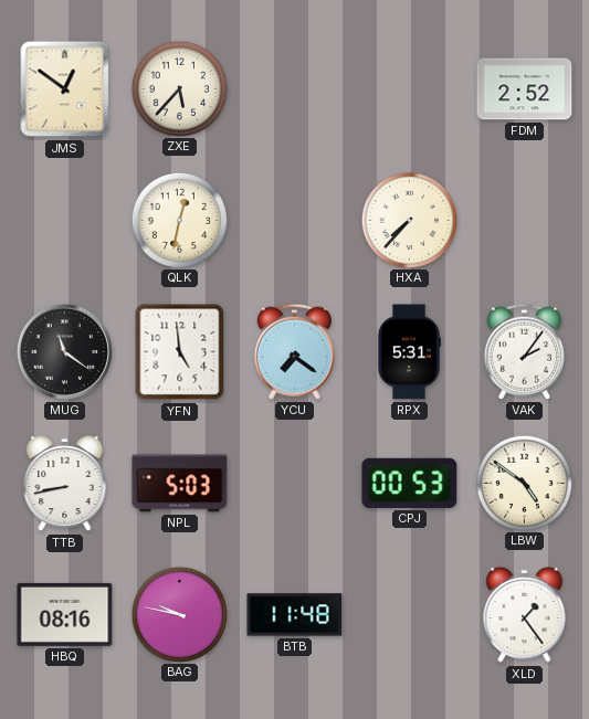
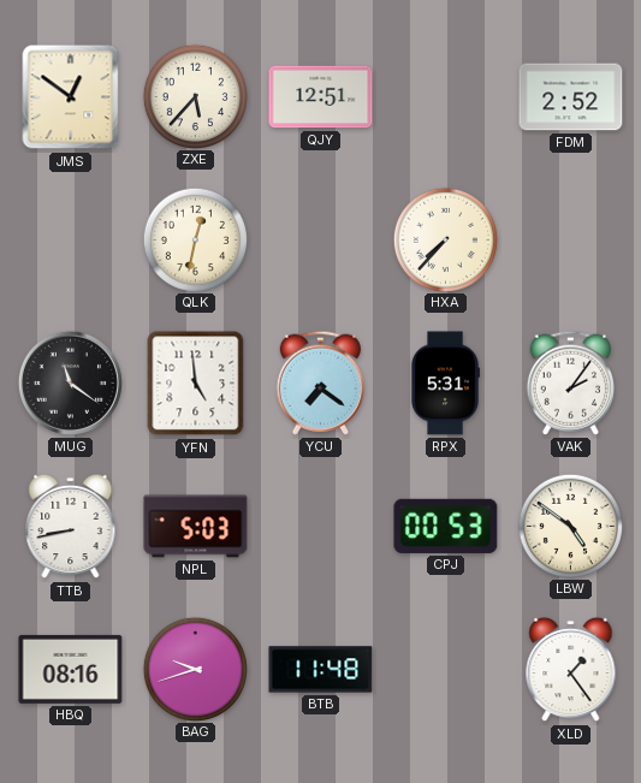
QJY: none -> 12:51
BAG: 9:47 -> 9:42
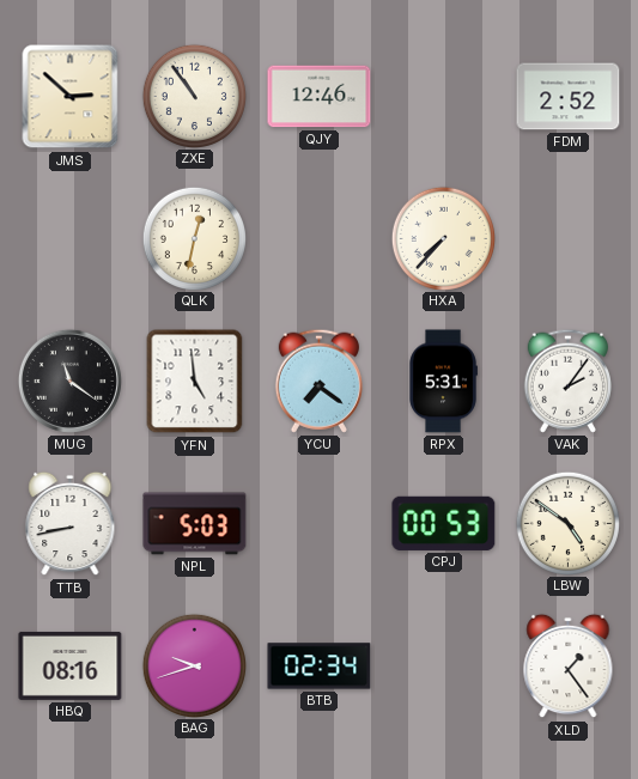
JMS: 12:51 -> 2:52
ZXE: 5:37 -> 10:54
QJY: 12:51 -> 12:46
BTB: 11:48 -> 02:34
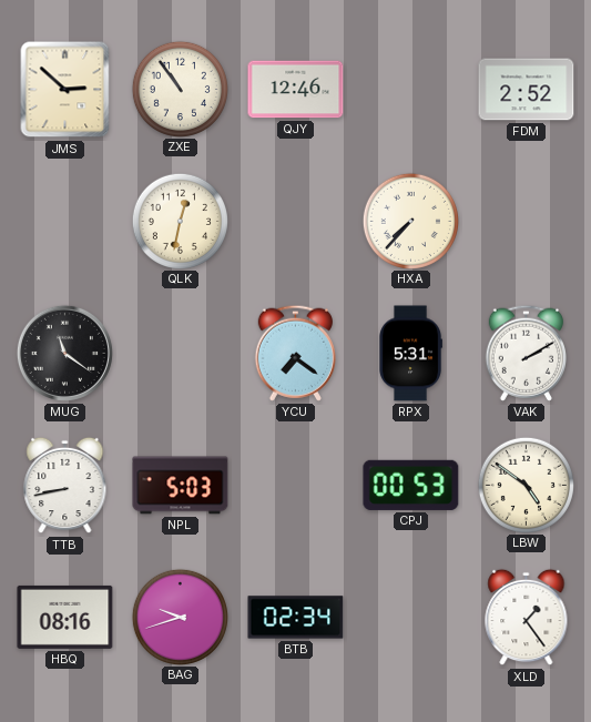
YFN: 4:59 -> none
VAK: 2:06 -> 2:10
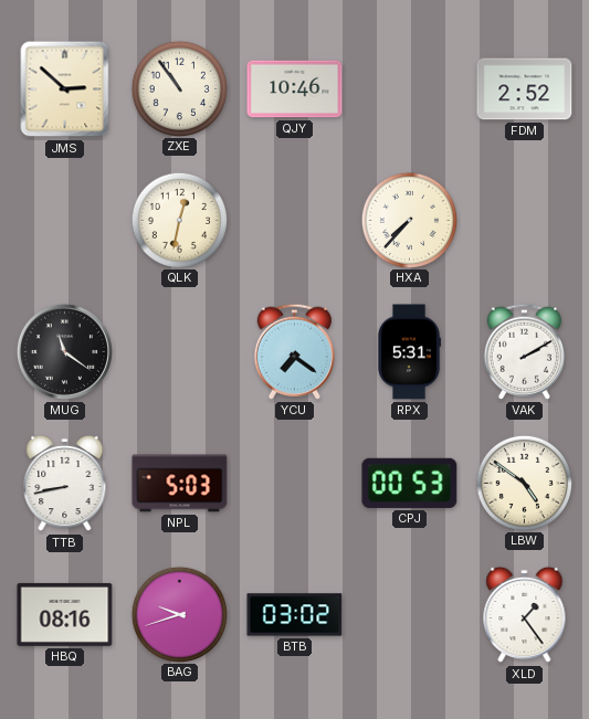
QJY: 12:46 -> 10:46
BTB: 02:34 -> 03:02
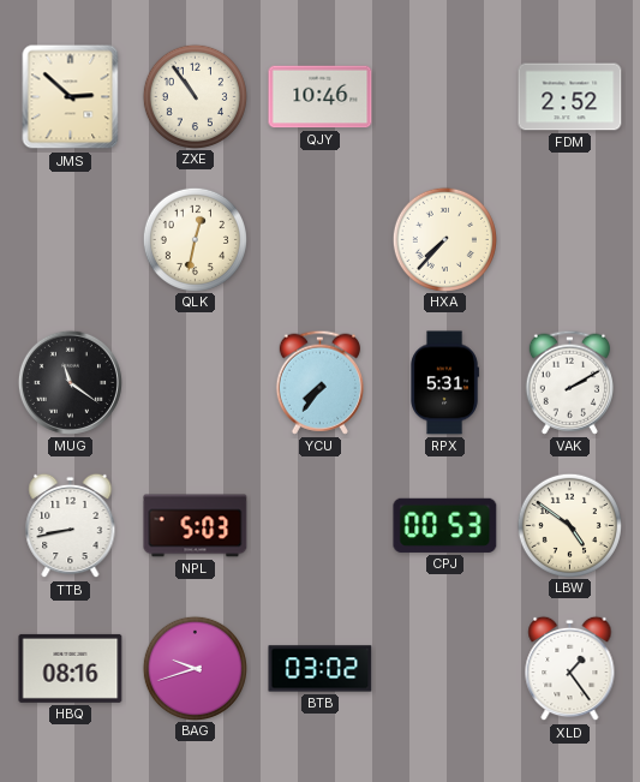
YCU: 7:21 -> 7:36
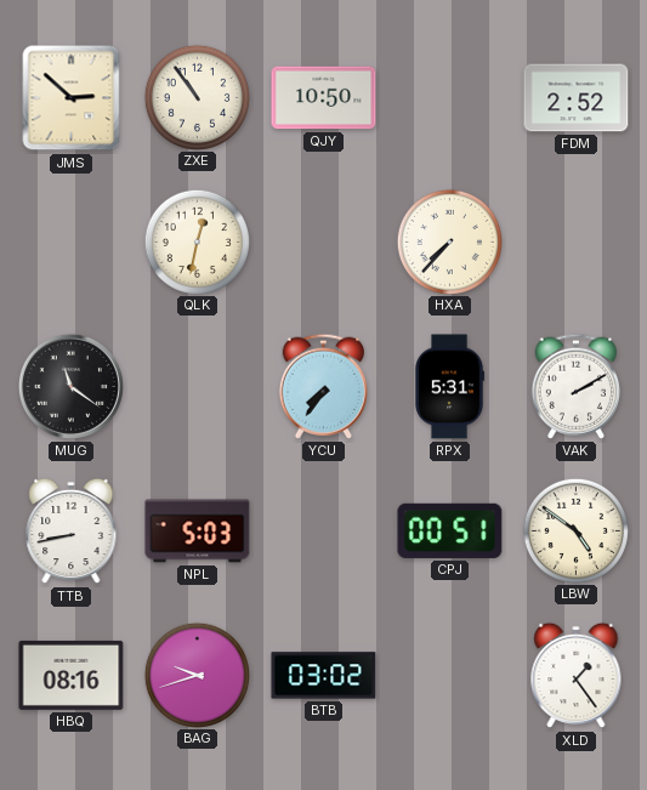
QJY: 10:46 -> 10:50
CPJ: 00:53 -> 00:51
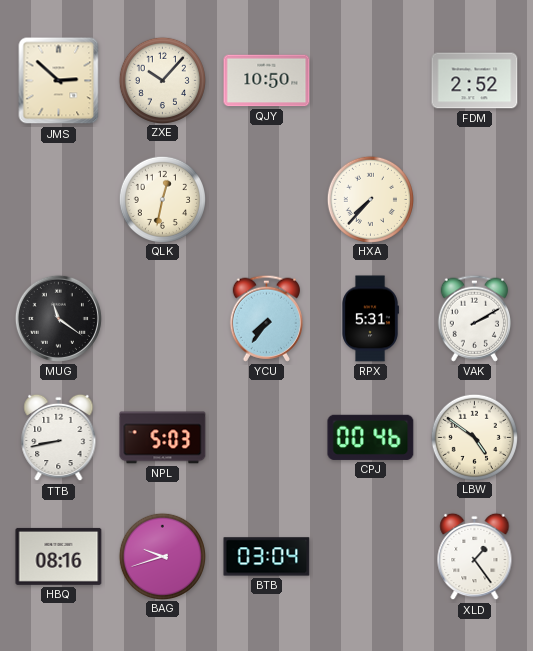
ZXE: 10:54 -> 10:07
CPJ: 00:51 -> 00:46
BTB: 03:02 -> 03:04
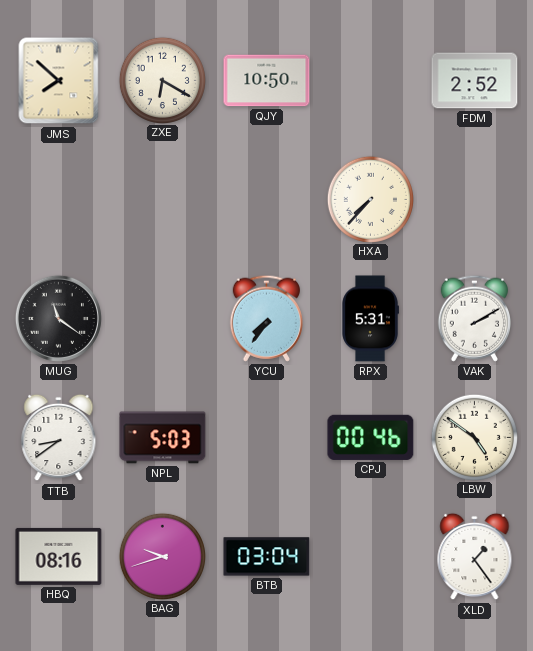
JMS: 2:52 -> 7:52
ZXE: 10:07 -> 6:20
QLK: 12:32 -> none
TTB: 8:43 -> 8:39
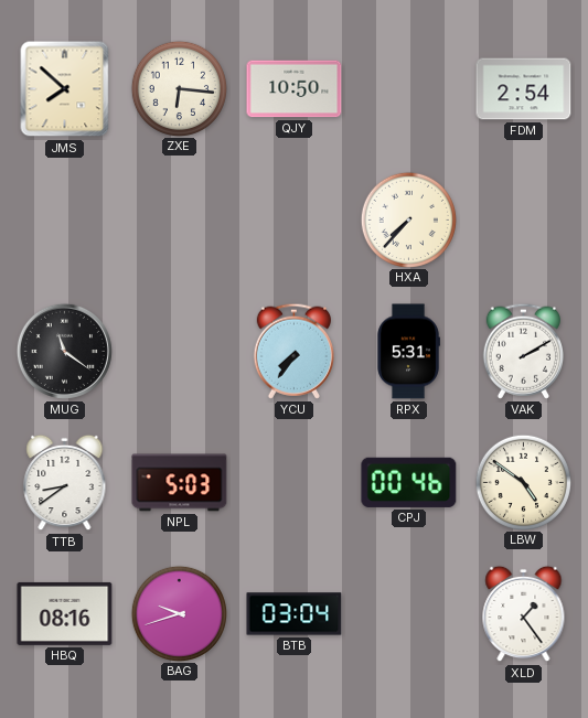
ZXE: 6:20 -> 6:16
FDM: 2:52 -> 2:54
